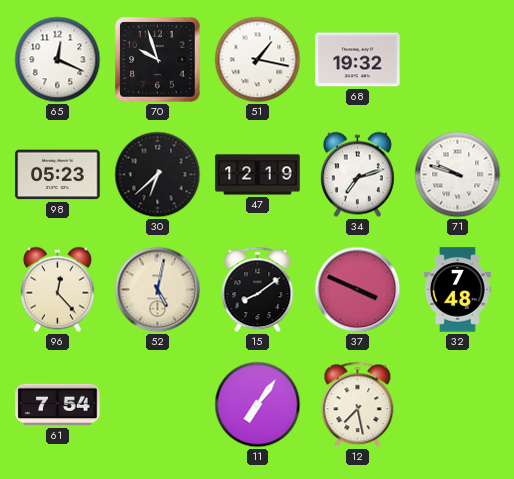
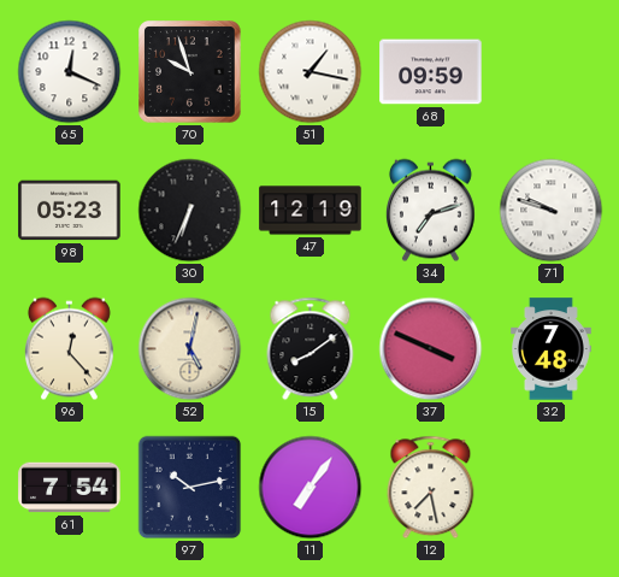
68: 19:32 -> 09:59
30: 6:38 -> 6:34
97: none -> 10:13
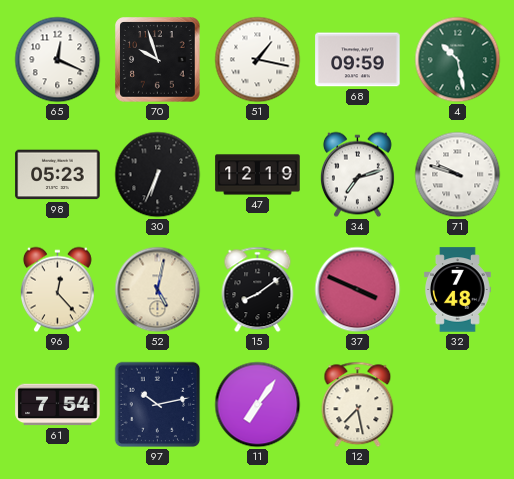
4: none -> 10:28
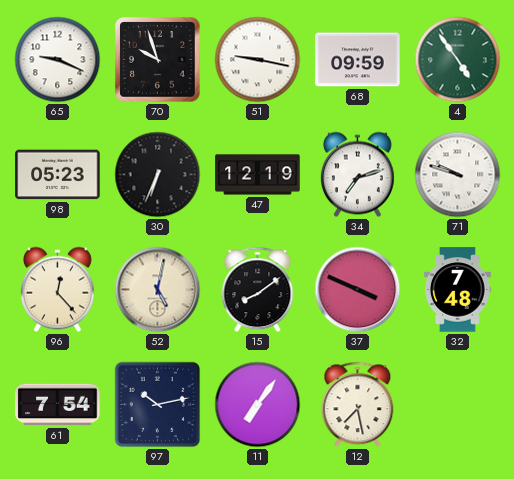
65: 12:19 -> 9:19
51: 1:17 -> 9:17
4: 10:28 -> 4:54
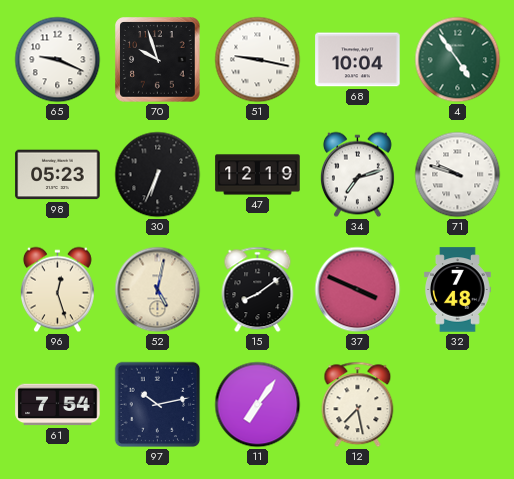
68: 09:59 -> 10:04
96: 12:23 -> 12:27
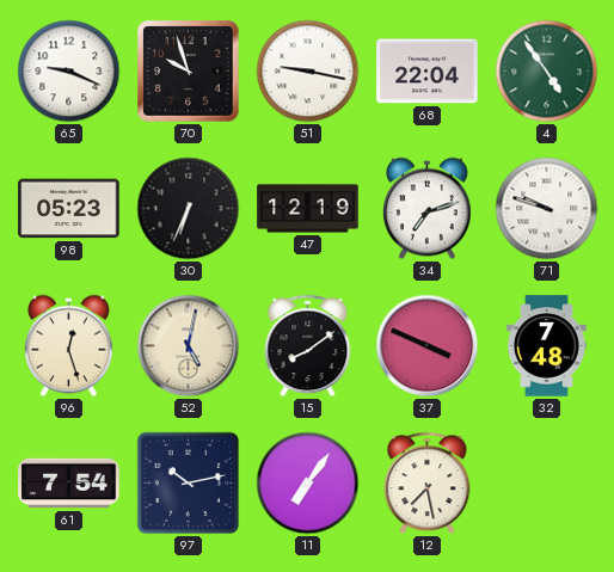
68: 10:04 -> 22:04
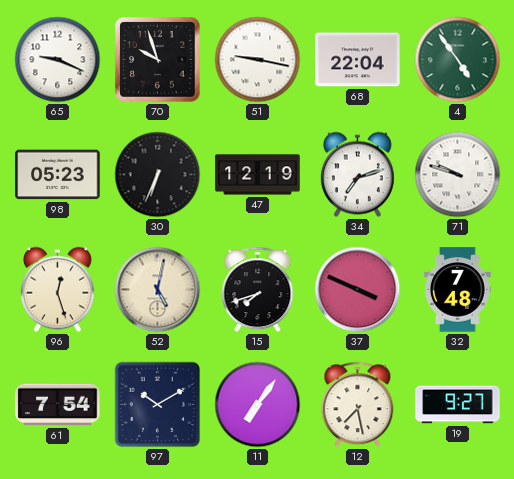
15: 8:09 -> 7:42
97: 10:13 -> 10:10
19: none -> 9:27
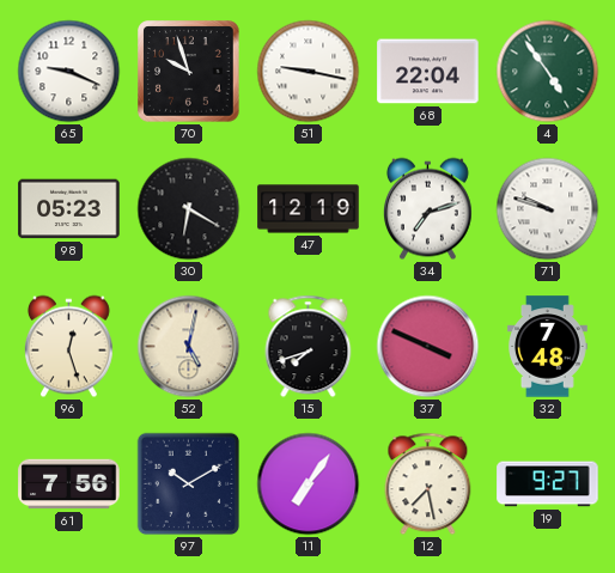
30: 6:34 -> 6:20
61: 7:54 -> 7:56
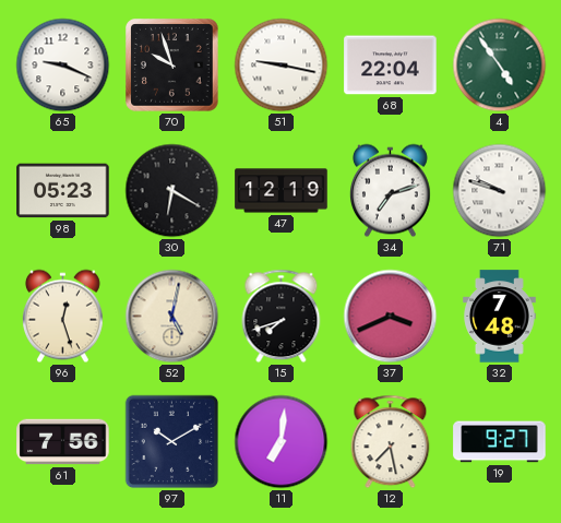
37: 3:49 -> 3:41
11: 7:06 -> 7:01
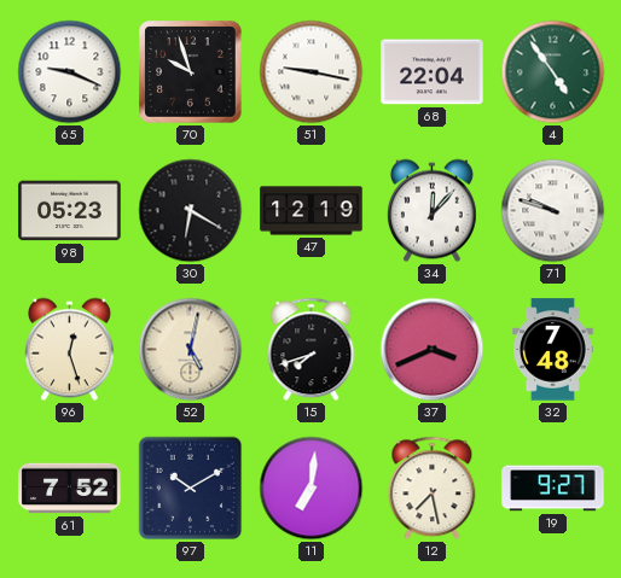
34: 7:12 -> 12:07
61: 7:56 -> 7:52
